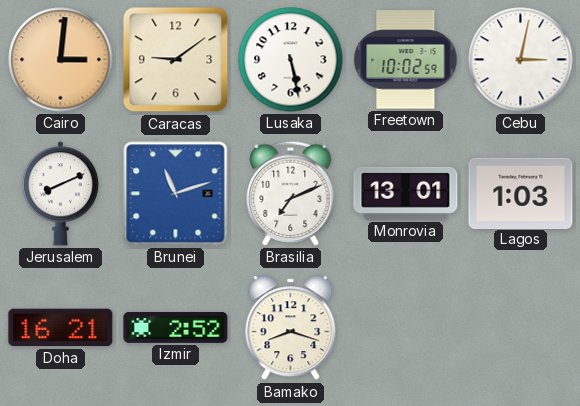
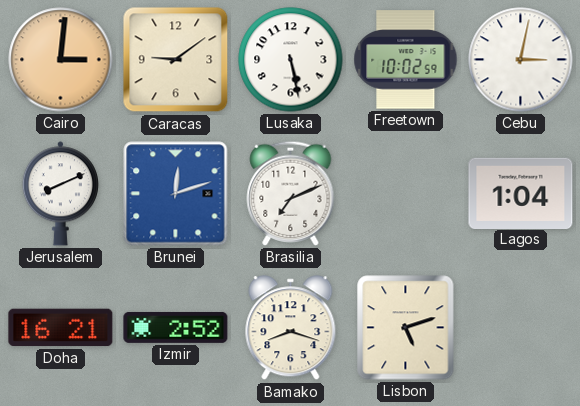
Brunei: 11:12 -> 12:12
Monrovia: 13:01 -> none
Lagos: 1:03 -> 1:04
Lisbon: none -> 5:12
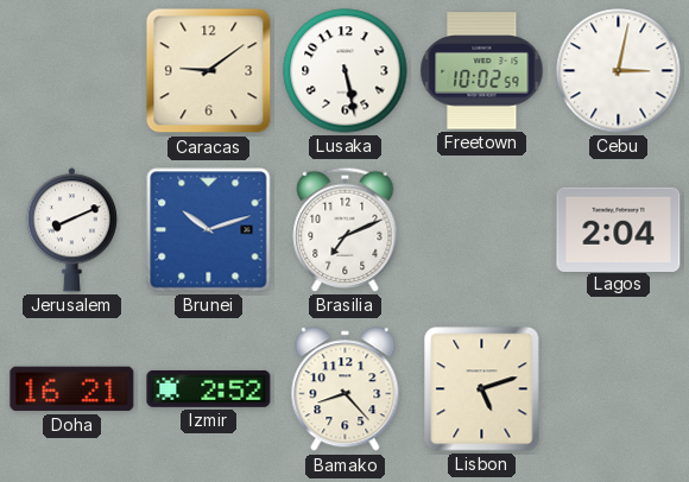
Cairo: 3:01 -> none
Brunei: 12:12 -> 10:12
Lagos: 1:04 -> 2:04
Bamako: 8:18 -> 8:23
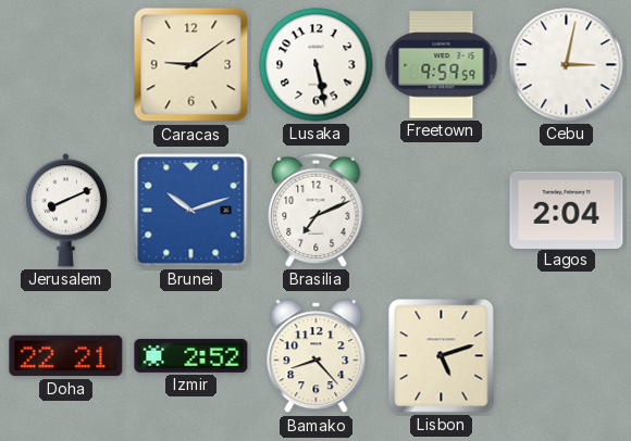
Freetown: 10:02 -> 9:59
Doha: 16:21 -> 22:21
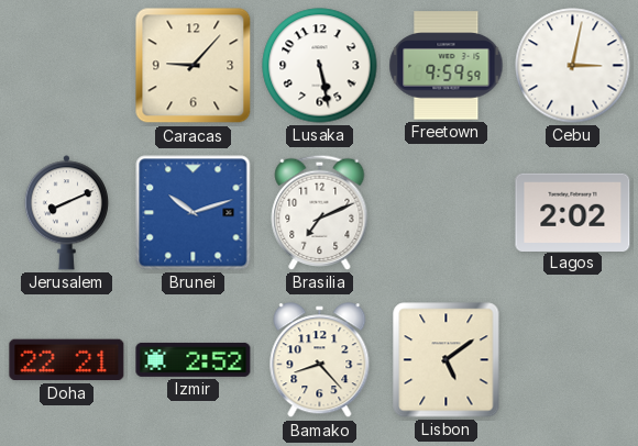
Caracas: 9:09 -> 9:07
Lagos: 2:04 -> 2:02
Lisbon: 5:12 -> 5:09
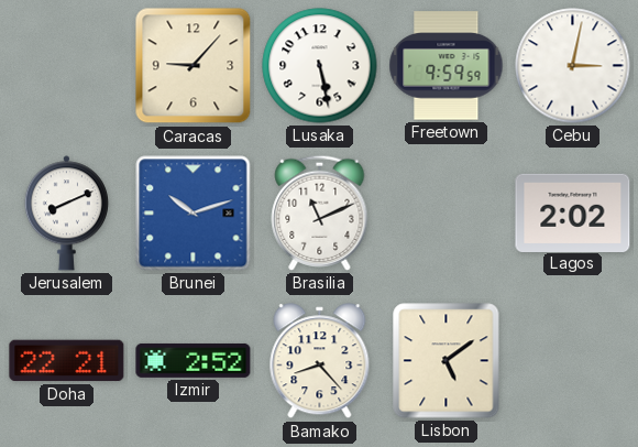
Brasilia: 7:11 -> 11:11
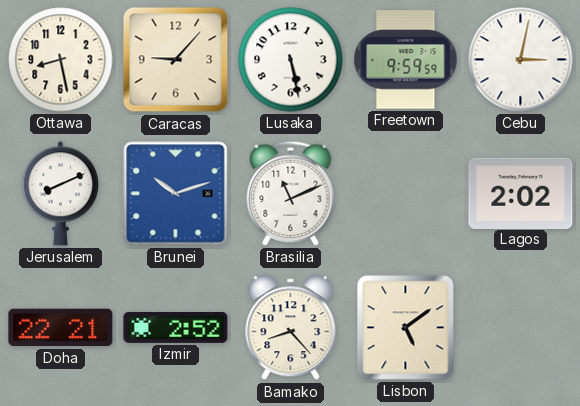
Ottawa: none -> 8:28
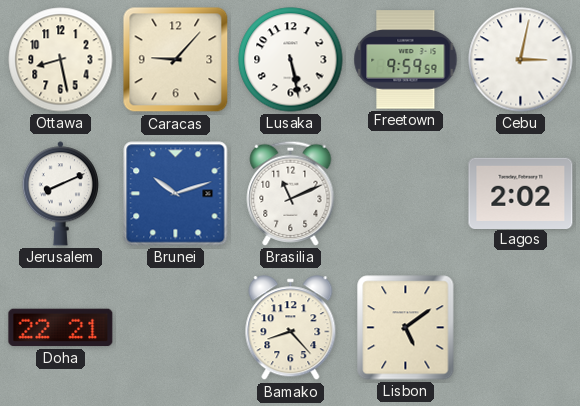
Izmir: 2:52 -> none
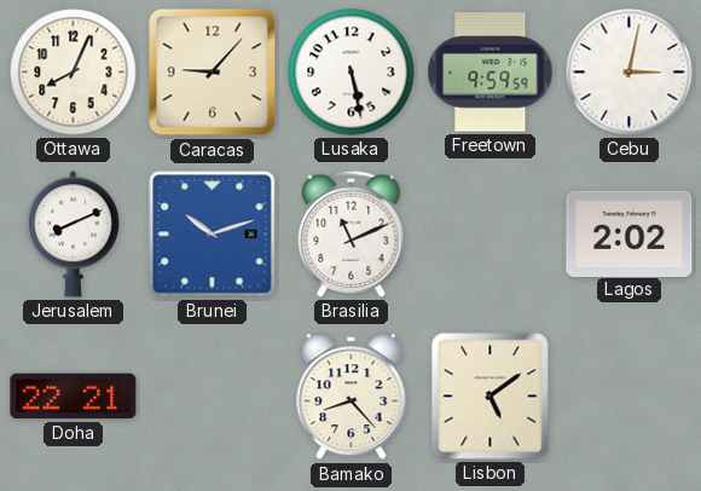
Ottawa: 8:28 -> 8:04
